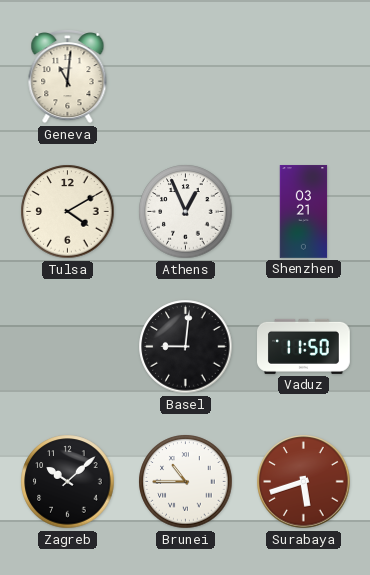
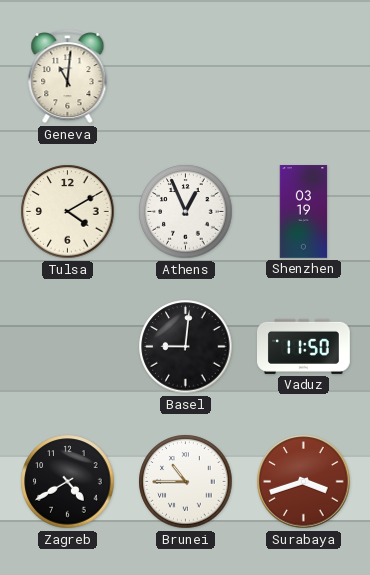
Shenzhen: 03:21 -> 03:19
Zagreb: 10:08 -> 4:40
Surabaya: 5:42 -> 3:42
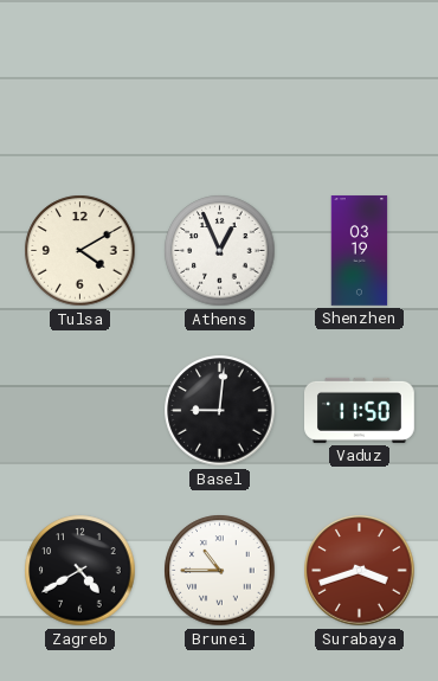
Geneva: 11:01 -> none
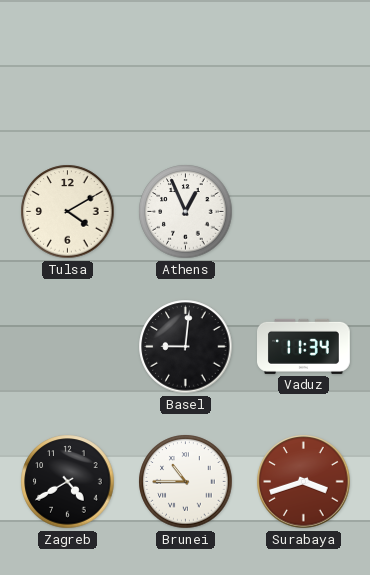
Shenzhen: 03:19 -> none
Vaduz: 11:50 -> 11:34
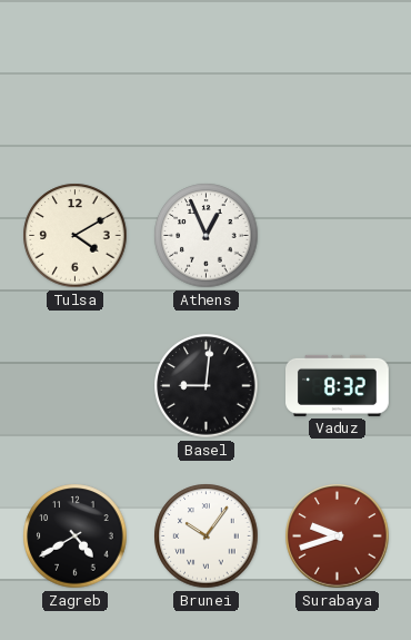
Vaduz: 11:34 -> 8:32
Brunei: 10:45 -> 10:06
Surabaya: 3:42 -> 9:42
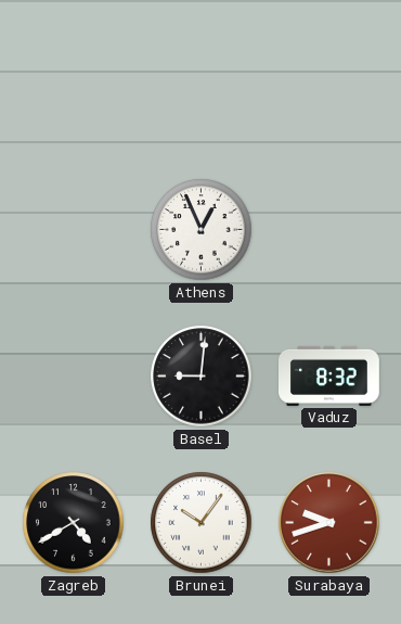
Tulsa: 4:10 -> none
